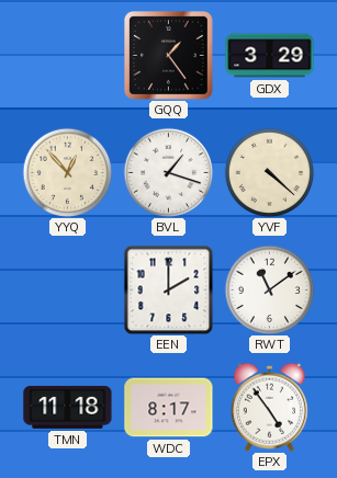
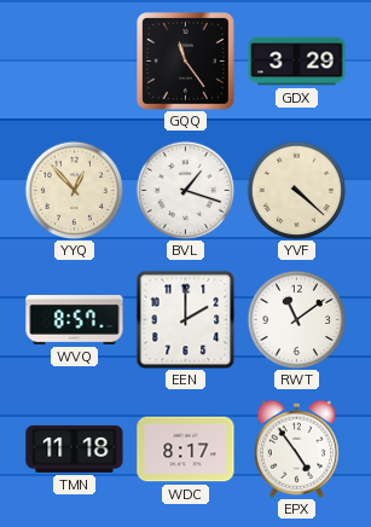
GQQ: 1:24 -> 11:24
WVQ: none -> 8:57
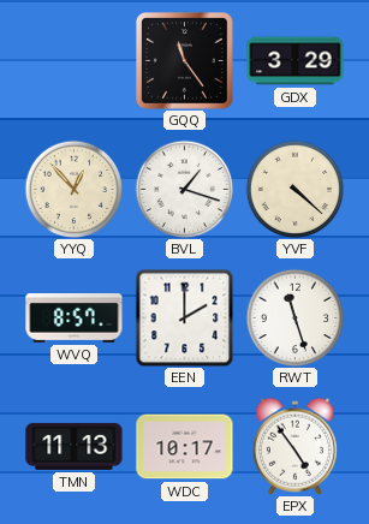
RWT: 11:09 -> 11:27
TMN: 11:18 -> 11:13
WDC: 8:17 -> 10:17
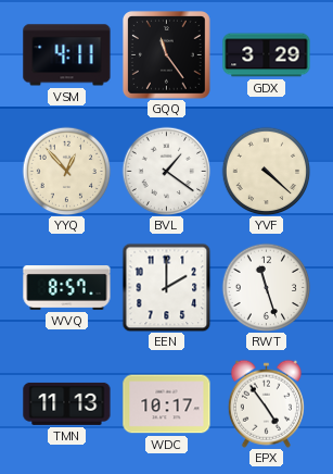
VSM: none -> 4:11
BVL: 1:18 -> 1:21
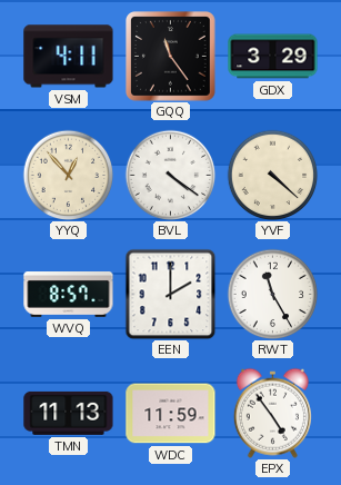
BVL: 1:21 -> 4:21
RWT: 11:27 -> 11:25
WDC: 10:17 -> 11:59
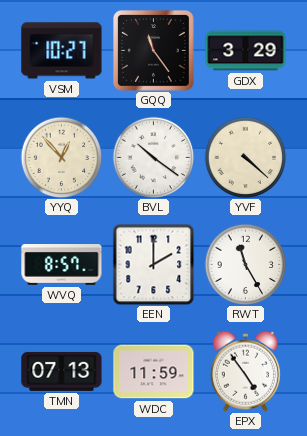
VSM: 4:11 -> 10:27
BVL: 4:21 -> 10:21
TMN: 11:13 -> 07:13
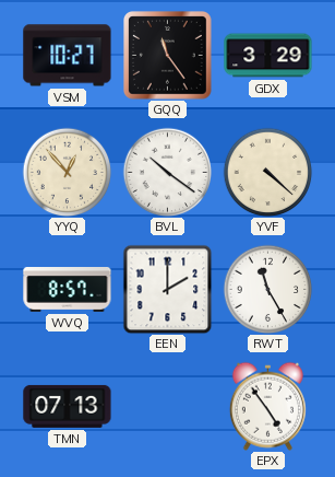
WDC: 11:59 -> none
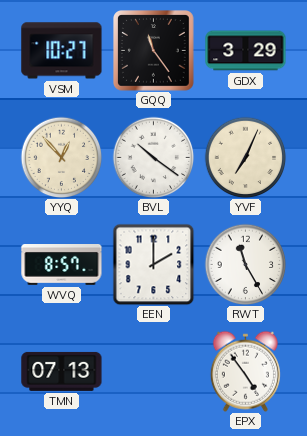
YVF: 4:22 -> 7:04
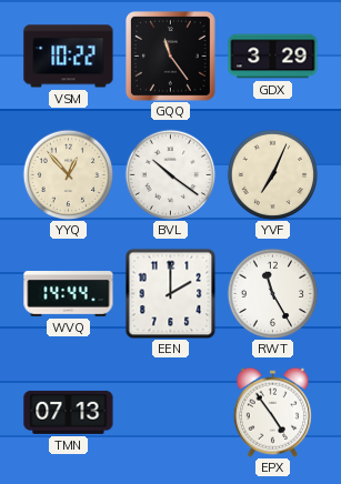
VSM: 10:27 -> 10:22
WVQ: 8:57 -> 14:44
